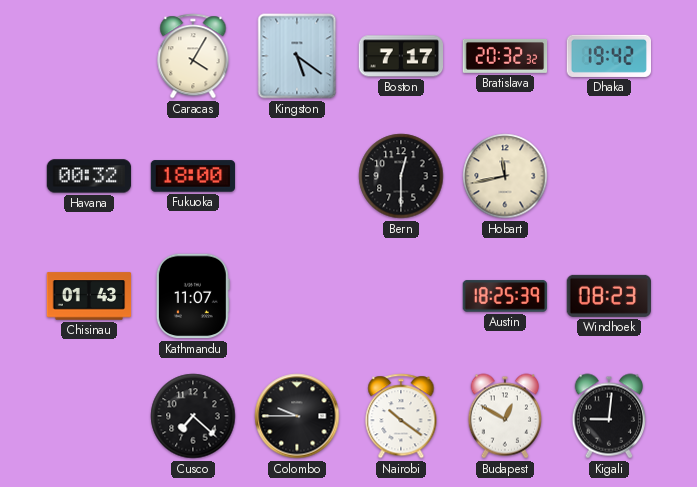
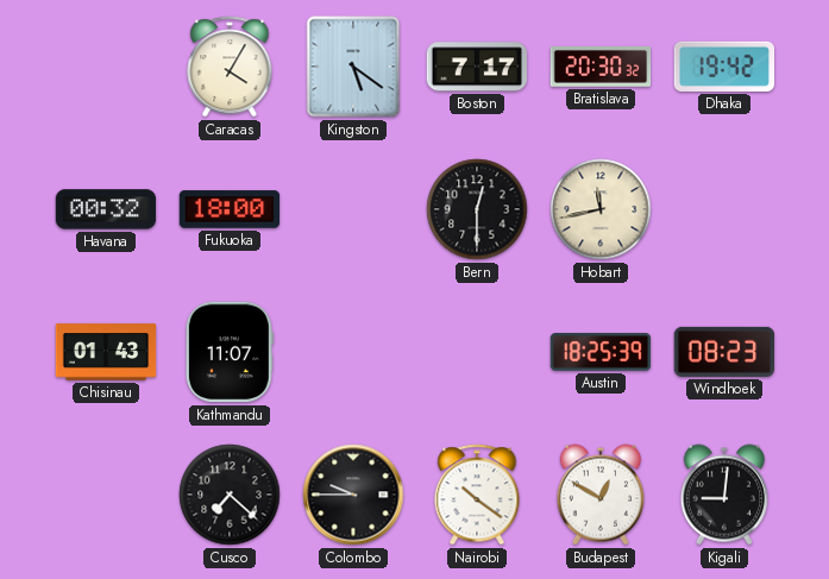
Bratislava: 20:32 -> 20:30
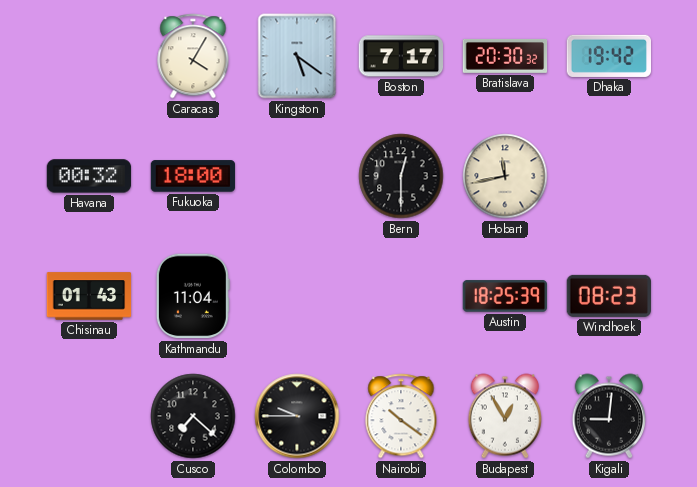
Kathmandu: 11:07 -> 11:04
Budapest: 12:50 -> 12:55
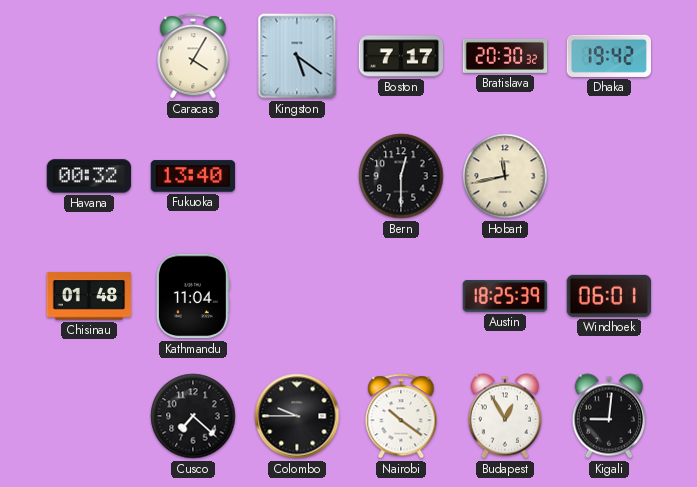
Fukuoka: 18:00 -> 13:40
Chisinau: 01:43 -> 01:48
Windhoek: 08:23 -> 06:01
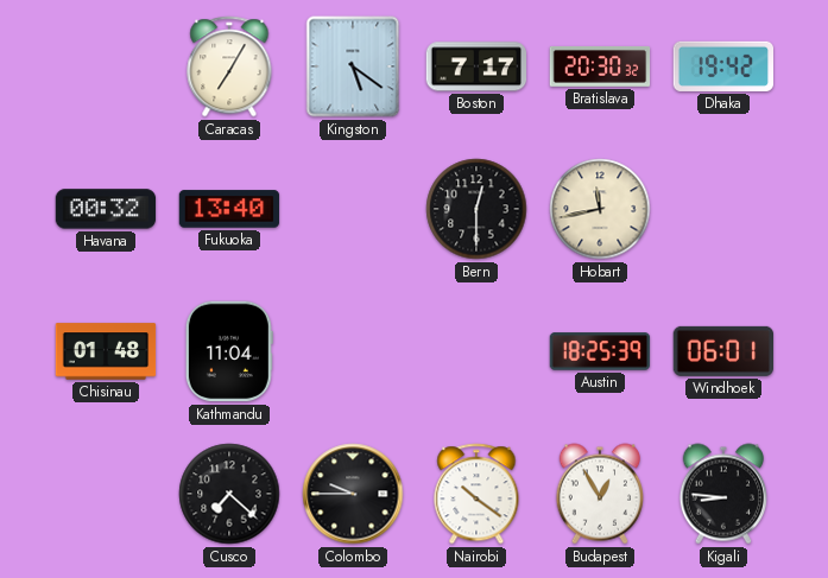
Caracas: 4:05 -> 7:05
Kigali: 9:01 -> 8:46
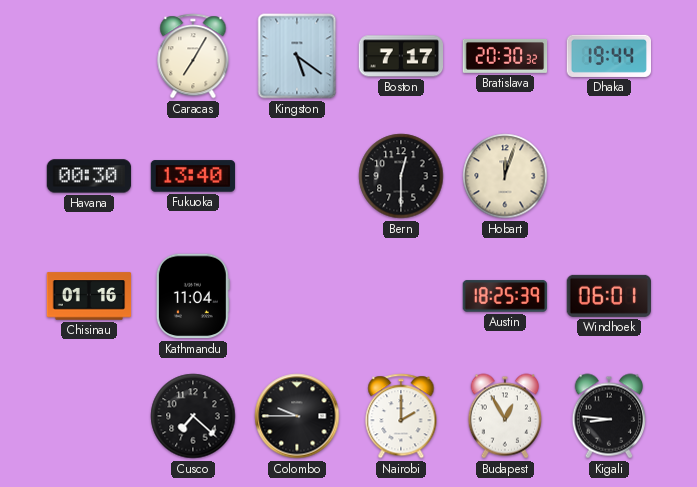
Dhaka: 19:42 -> 19:44
Havana: 00:32 -> 00:30
Hobart: 11:43 -> 12:03
Chisinau: 01:48 -> 01:16
Nairobi: 10:21 -> 2:00
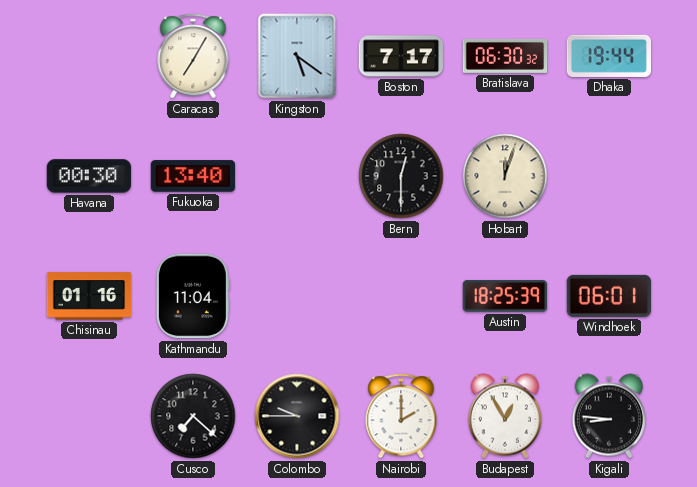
Bratislava: 20:30 -> 06:30
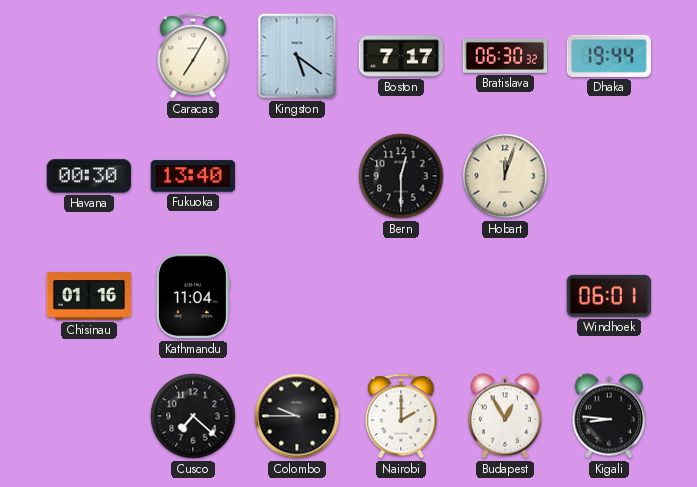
Austin: 18:25 -> none
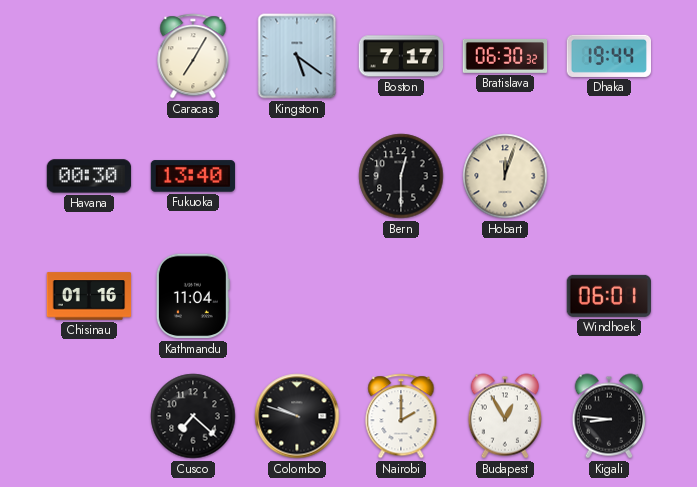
Colombo: 9:45 -> 9:48
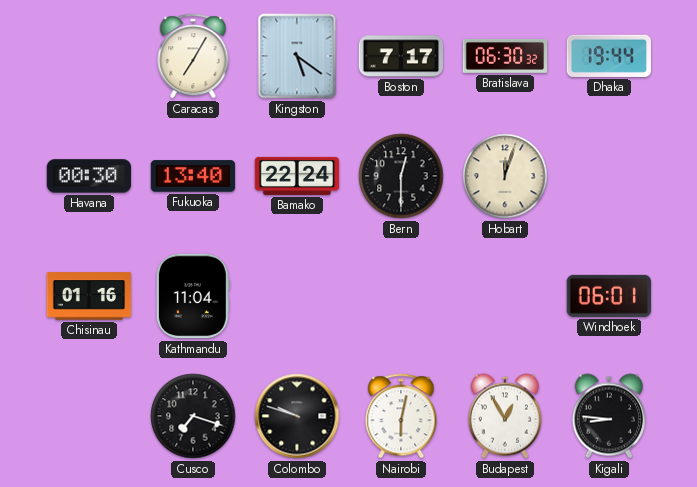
Bamako: none -> 22:24
Cusco: 7:22 -> 7:18
Nairobi: 2:00 -> 6:02
